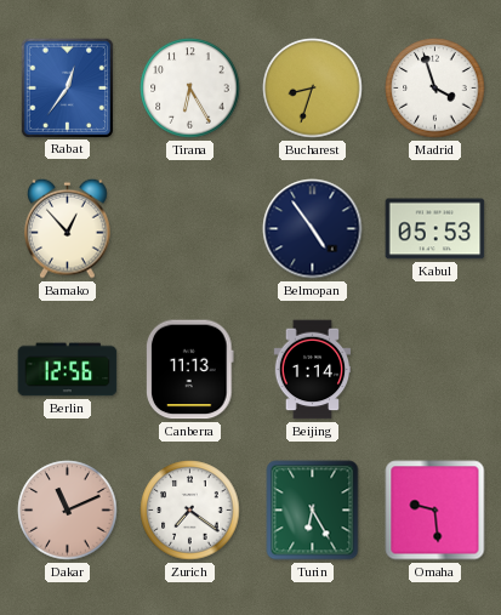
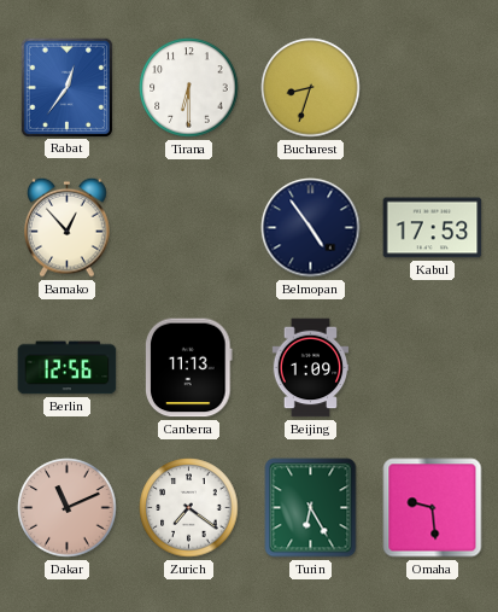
Tirana: 6:25 -> 6:30
Madrid: 3:57 -> none
Kabul: 05:53 -> 17:53
Beijing: 1:14 -> 1:09
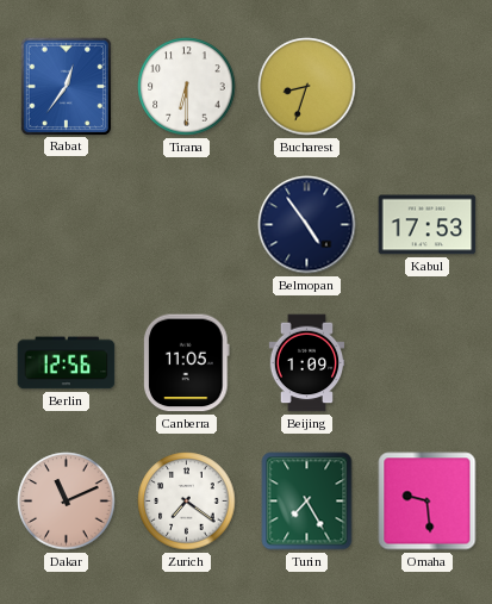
Bamako: 12:53 -> none
Canberra: 11:13 -> 11:05
Turin: 6:25 -> 7:25
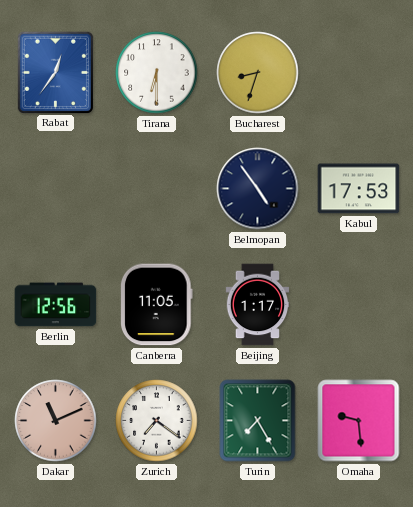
Beijing: 1:09 -> 1:17
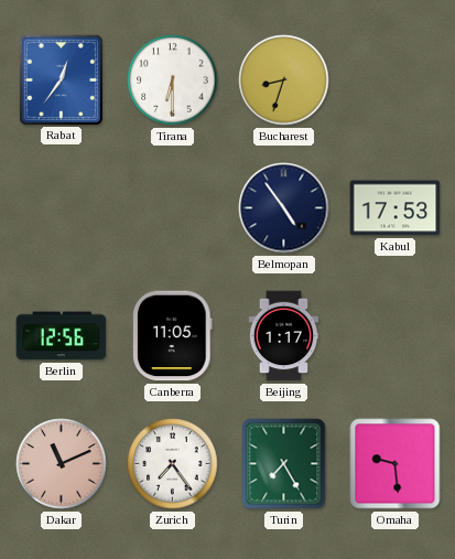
Zurich: 7:21 -> 7:24
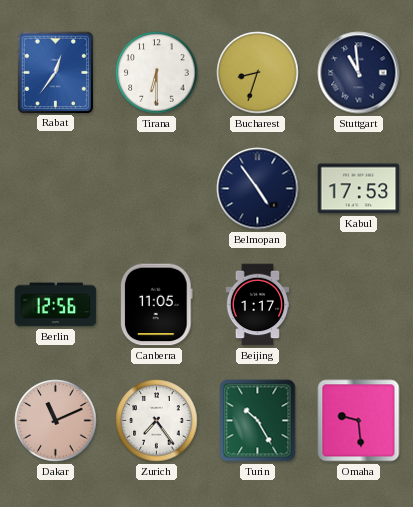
Stuttgart: none -> 10:59
Turin: 7:25 -> 10:25
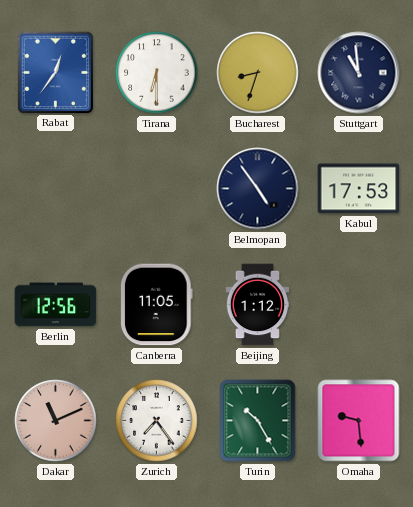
Beijing: 1:17 -> 1:12
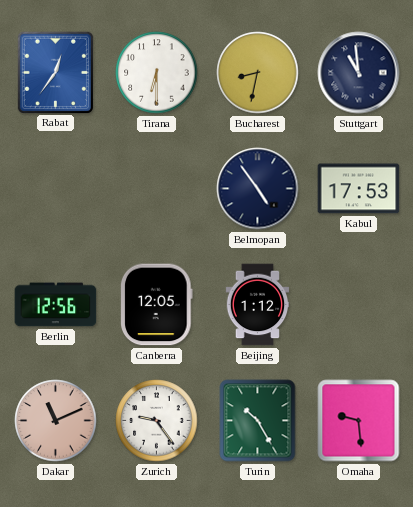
Bucharest: 8:33 -> 8:32
Canberra: 11:05 -> 12:05
Zurich: 7:24 -> 9:24
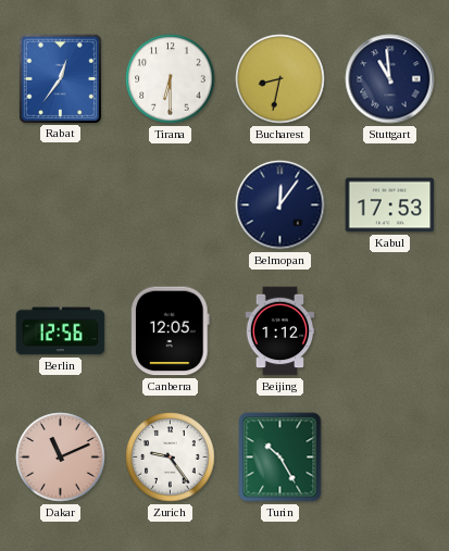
Belmopan: 4:54 -> 12:06
Omaha: 9:29 -> none
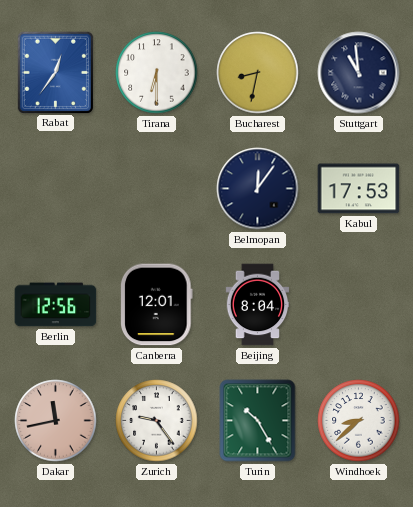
Canberra: 12:05 -> 12:01
Beijing: 1:12 -> 8:04
Dakar: 11:11 -> 11:43
Windhoek: none -> 8:38
